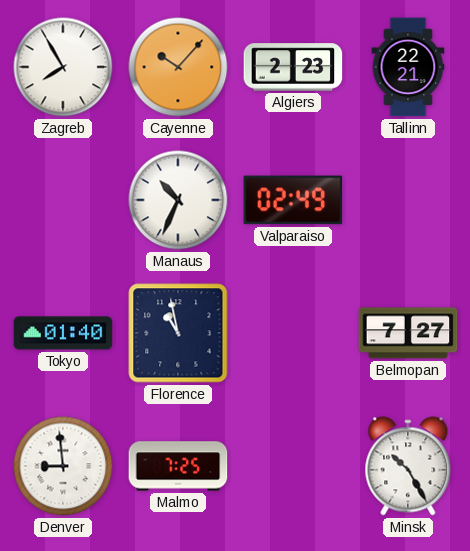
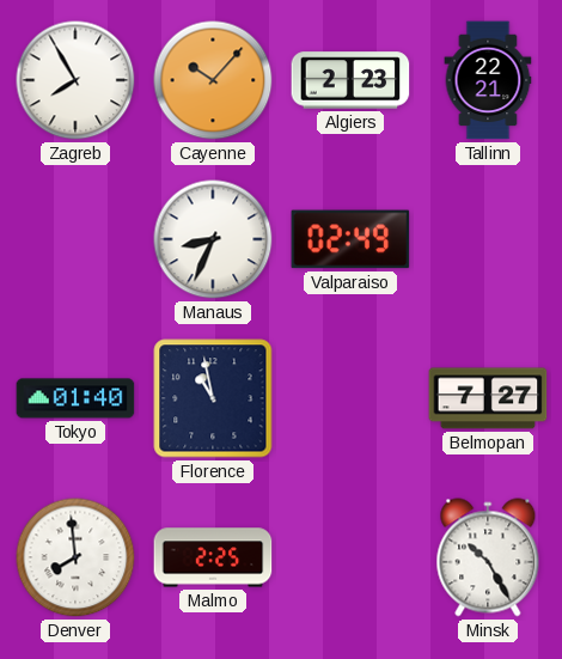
Manaus: 10:34 -> 8:34
Denver: 8:59 -> 7:59
Malmo: 7:25 -> 2:25
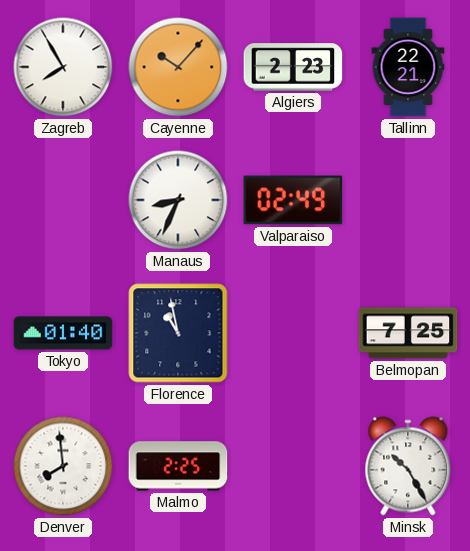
Belmopan: 7:27 -> 7:25
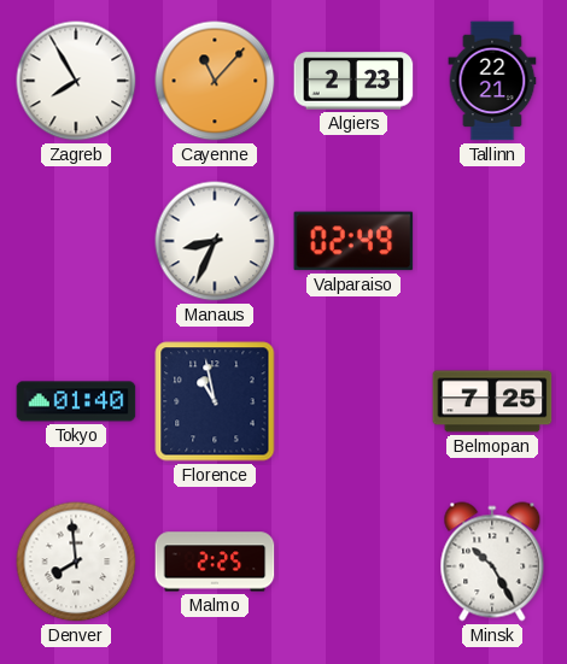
Cayenne: 10:07 -> 11:07
